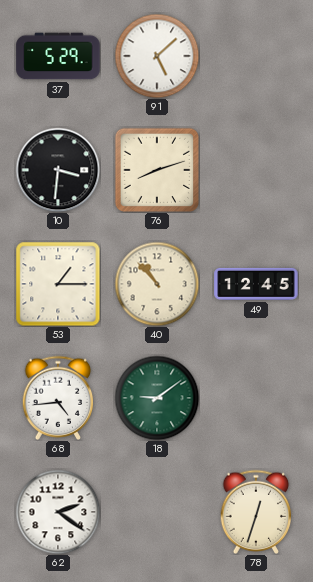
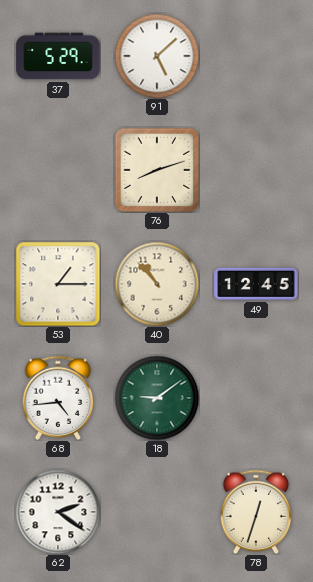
10: 3:31 -> none
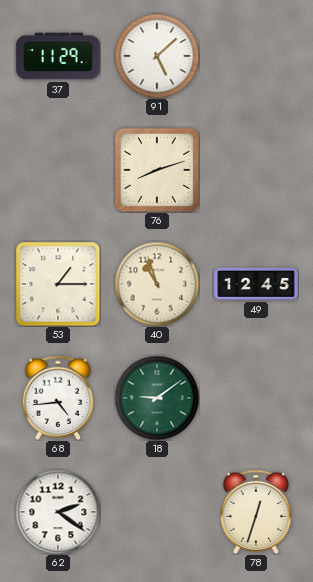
37: 5:29 -> 11:29
40: 10:53 -> 10:57
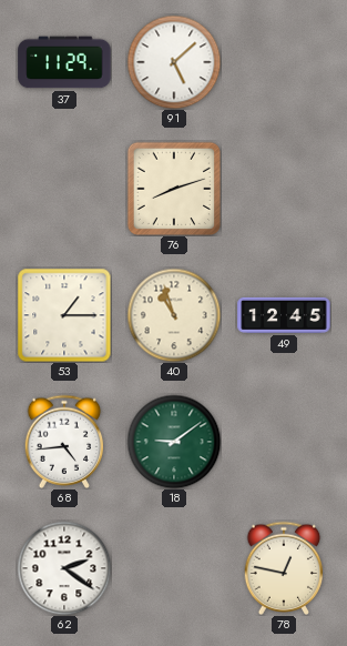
78: 12:33 -> 12:47
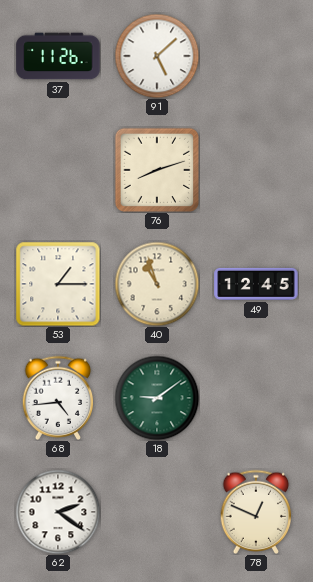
37: 11:29 -> 11:26
78: 12:47 -> 12:49
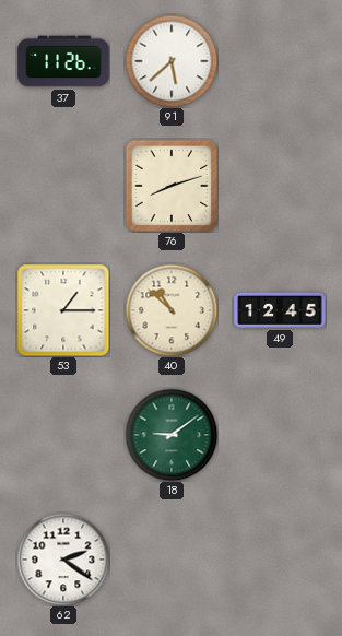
91: 5:08 -> 5:38
40: 10:57 -> 10:52
68: 4:44 -> none
78: 12:49 -> none
